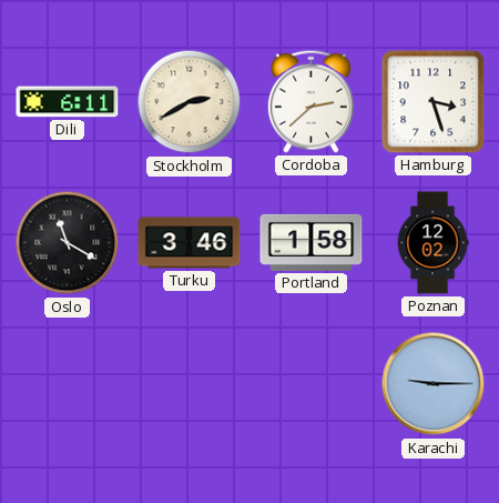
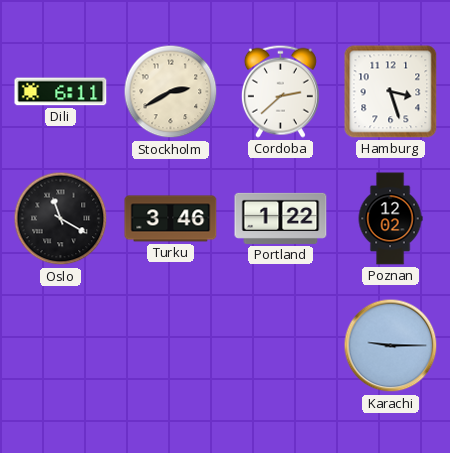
Portland: 1:58 -> 1:22
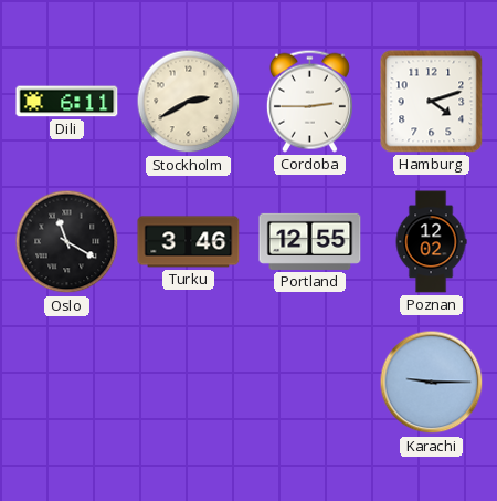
Cordoba: 2:38 -> 2:45
Hamburg: 3:27 -> 4:12
Portland: 1:22 -> 12:55
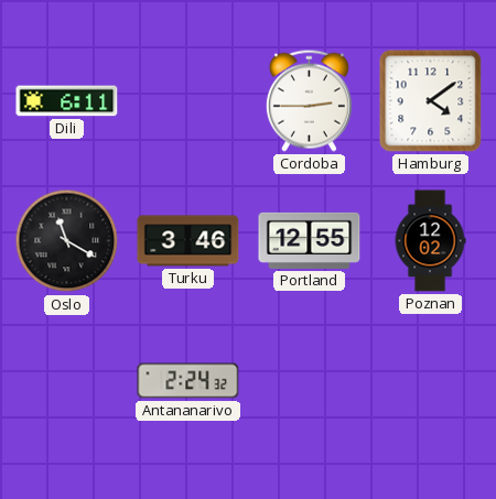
Stockholm: 2:40 -> none
Hamburg: 4:12 -> 4:09
Antananarivo: none -> 2:24
Karachi: 9:15 -> none
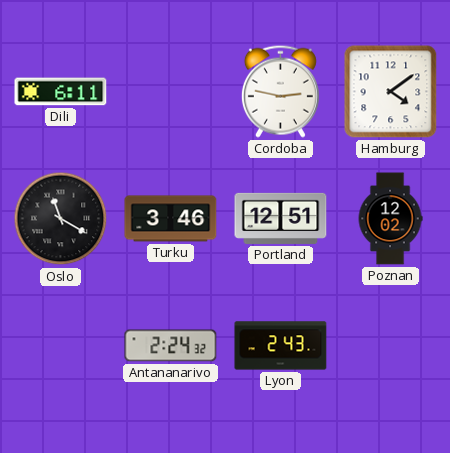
Cordoba: 2:45 -> 2:47
Portland: 12:55 -> 12:51
Lyon: none -> 2:43
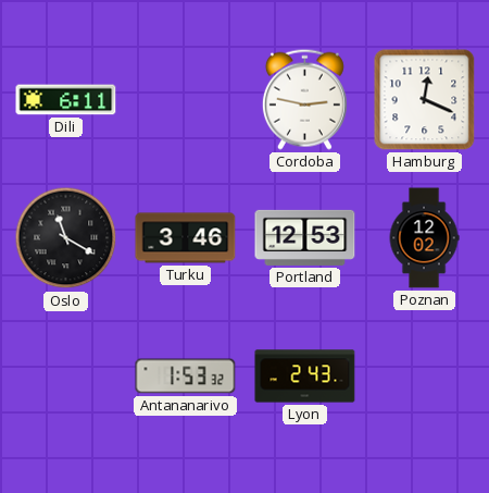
Hamburg: 4:09 -> 12:19
Portland: 12:51 -> 12:53
Antananarivo: 2:24 -> 1:53
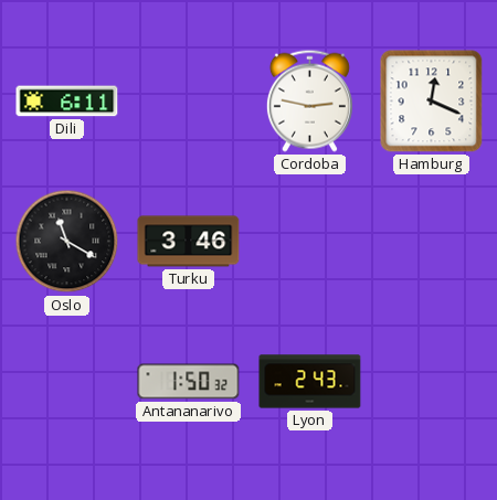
Portland: 12:53 -> none
Poznan: 12:02 -> none
Antananarivo: 1:53 -> 1:50
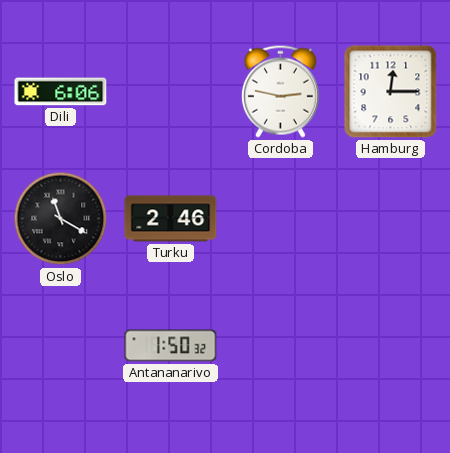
Dili: 6:11 -> 6:06
Hamburg: 12:19 -> 12:15
Turku: 3:46 -> 2:46
Lyon: 2:43 -> none
